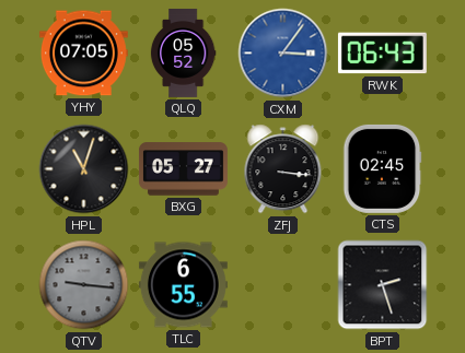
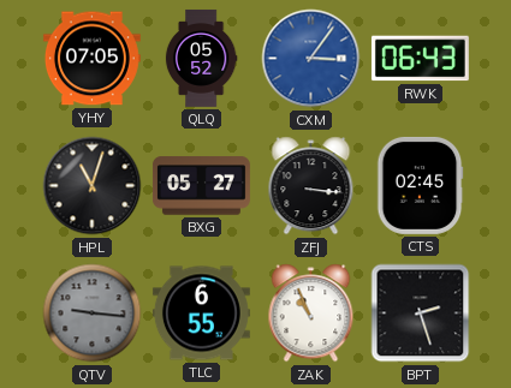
ZAK: none -> 10:56
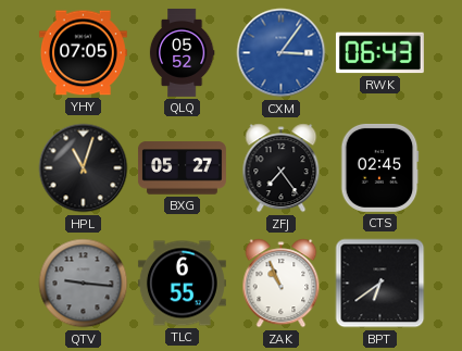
ZFJ: 3:16 -> 7:24
BPT: 2:27 -> 6:39
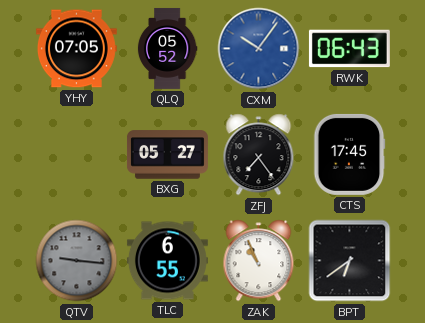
CXM: 3:06 -> 10:06
HPL: 11:03 -> none
CTS: 02:45 -> 17:45
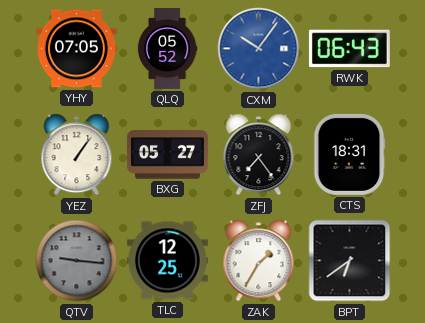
YEZ: none -> 1:06
CTS: 17:45 -> 18:31
TLC: 6:55 -> 12:25
ZAK: 10:56 -> 1:35
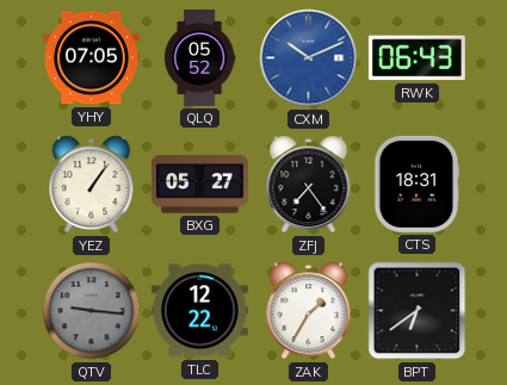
CXM: 10:06 -> 10:11
TLC: 12:25 -> 12:22
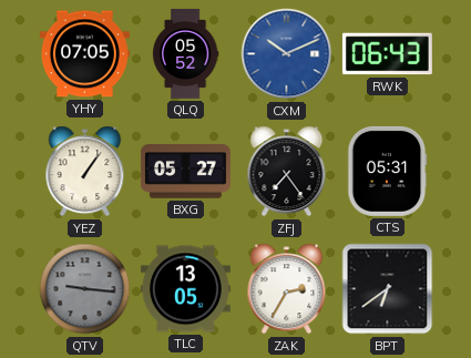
CTS: 18:31 -> 05:31
TLC: 12:22 -> 13:05
ZAK: 1:35 -> 2:35
